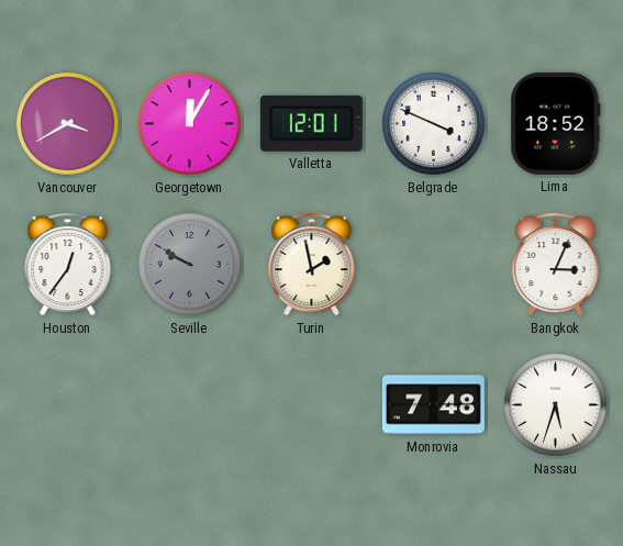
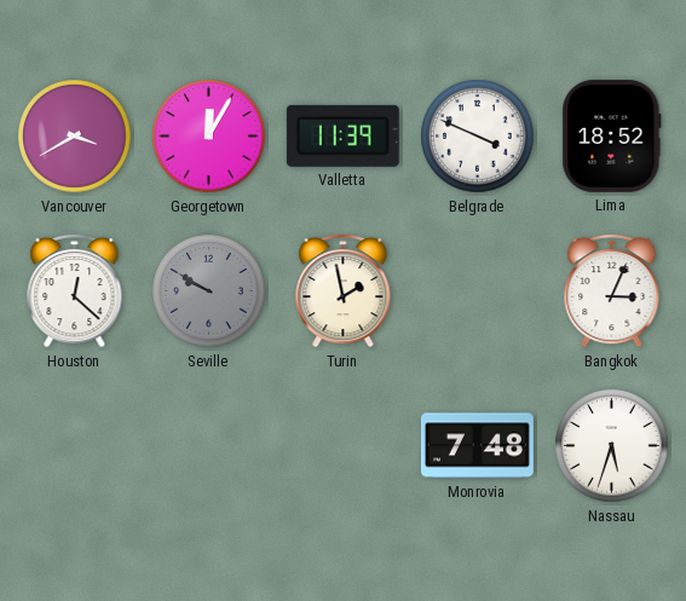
Valletta: 12:01 -> 11:39
Houston: 12:36 -> 12:22
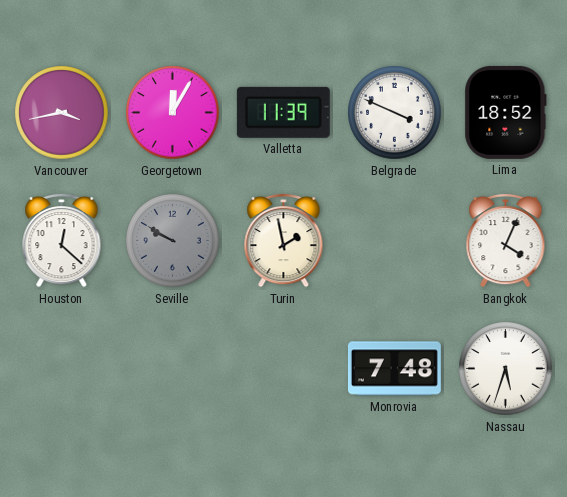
Vancouver: 3:40 -> 3:43
Bangkok: 3:04 -> 4:04
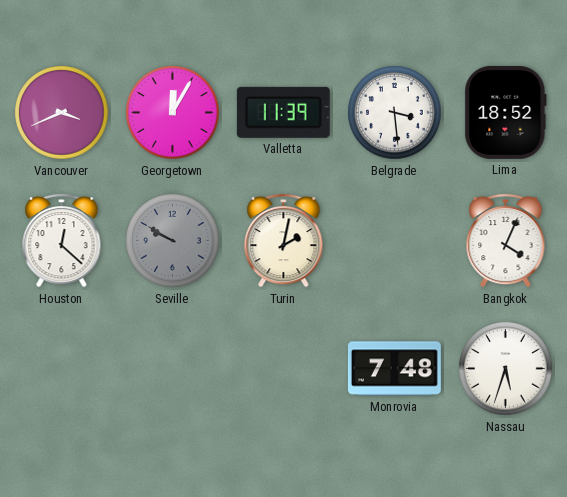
Vancouver: 3:43 -> 3:41
Belgrade: 3:49 -> 3:29
Turin: 1:58 -> 2:02
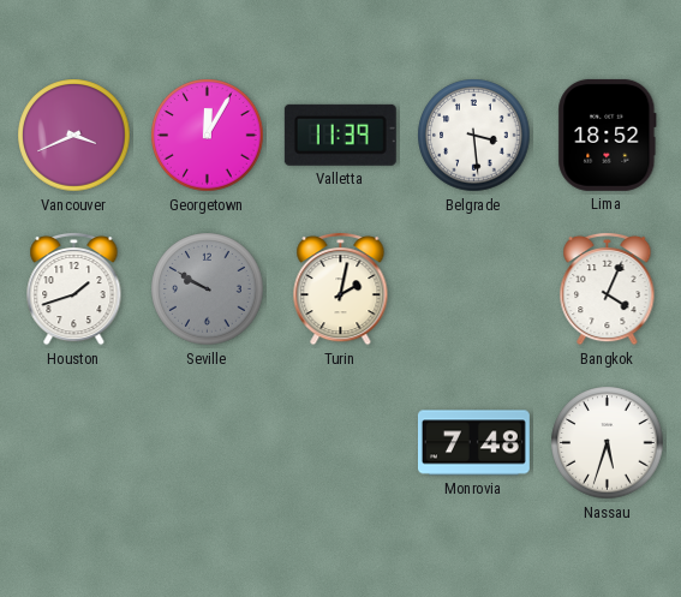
Houston: 12:22 -> 1:42
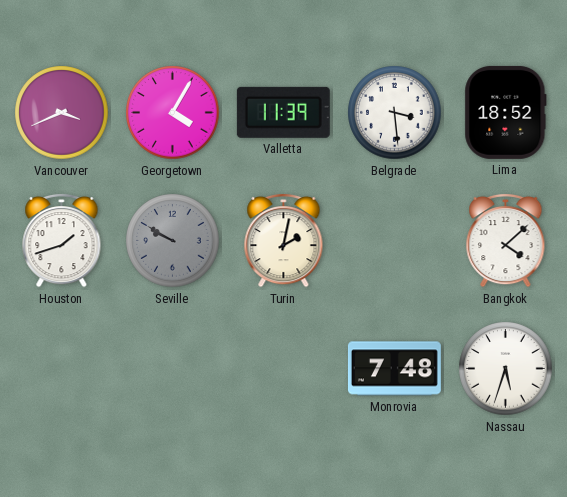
Georgetown: 12:05 -> 4:05
Bangkok: 4:04 -> 4:08
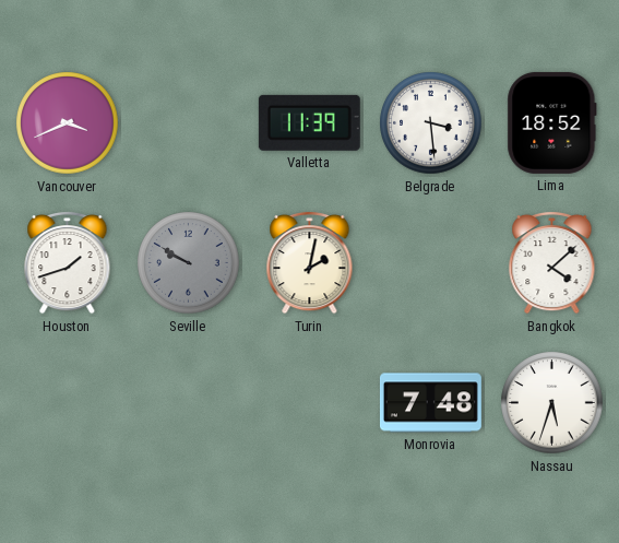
Georgetown: 4:05 -> none
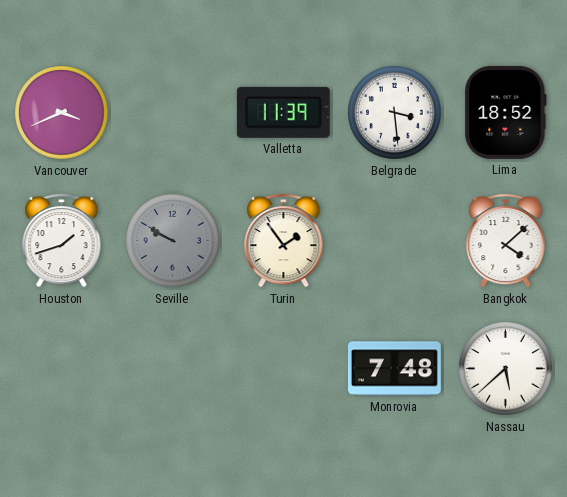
Turin: 2:02 -> 1:54
Nassau: 5:33 -> 5:38
